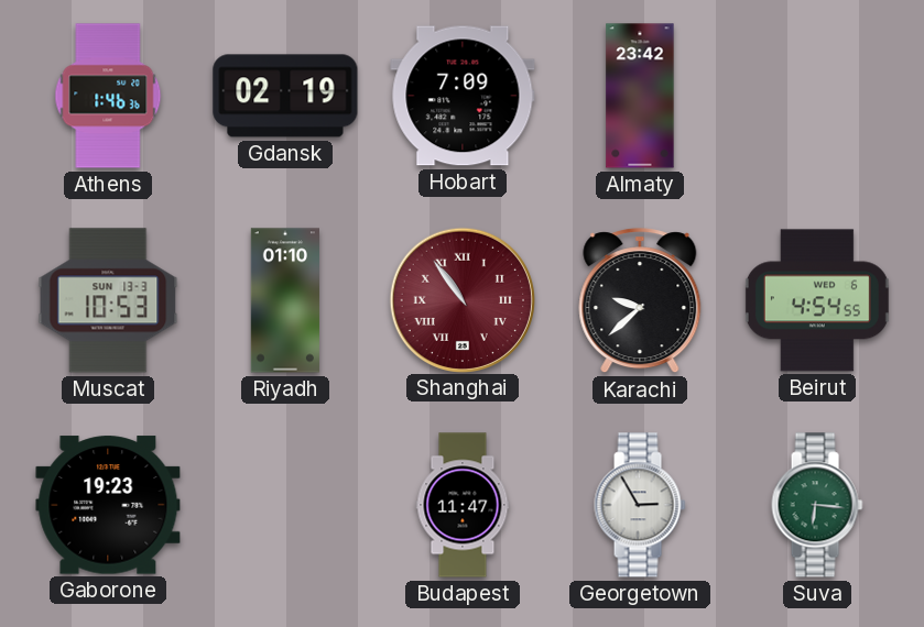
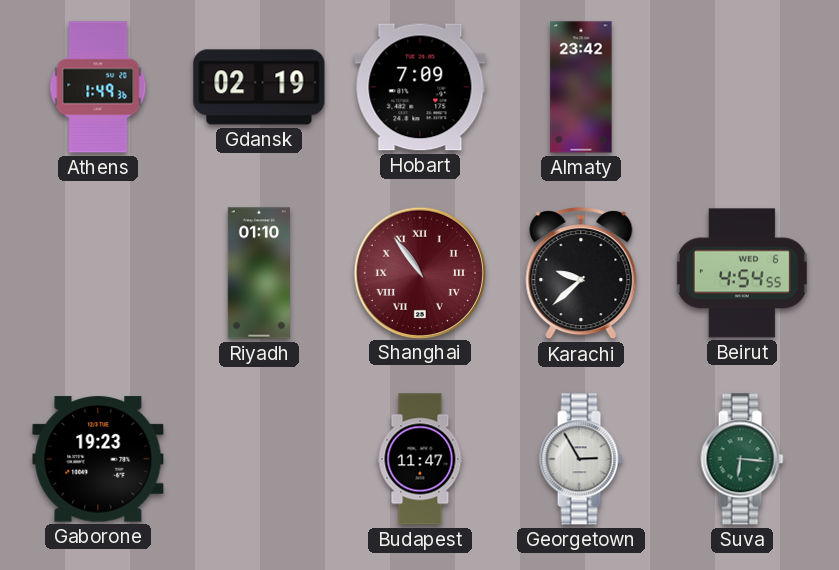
Athens: 1:46 -> 1:49
Muscat: 10:53 -> none
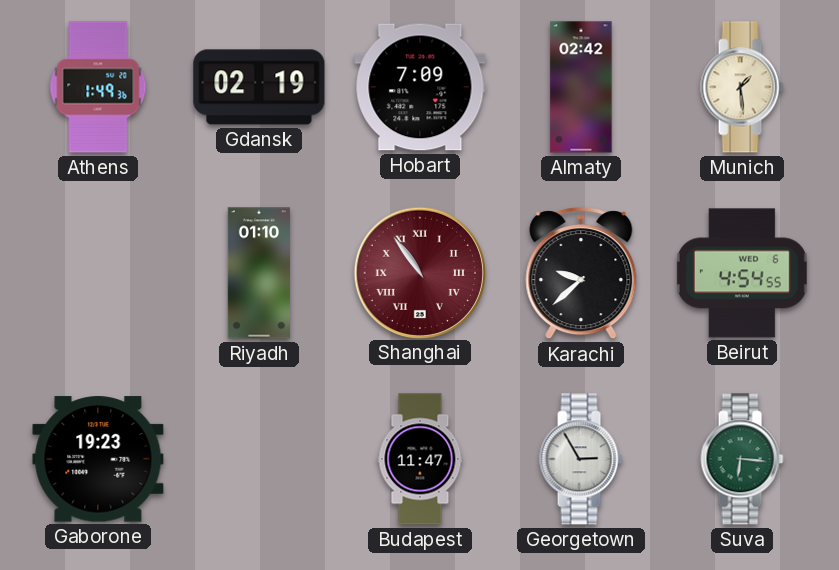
Almaty: 23:42 -> 02:42
Munich: none -> 1:29
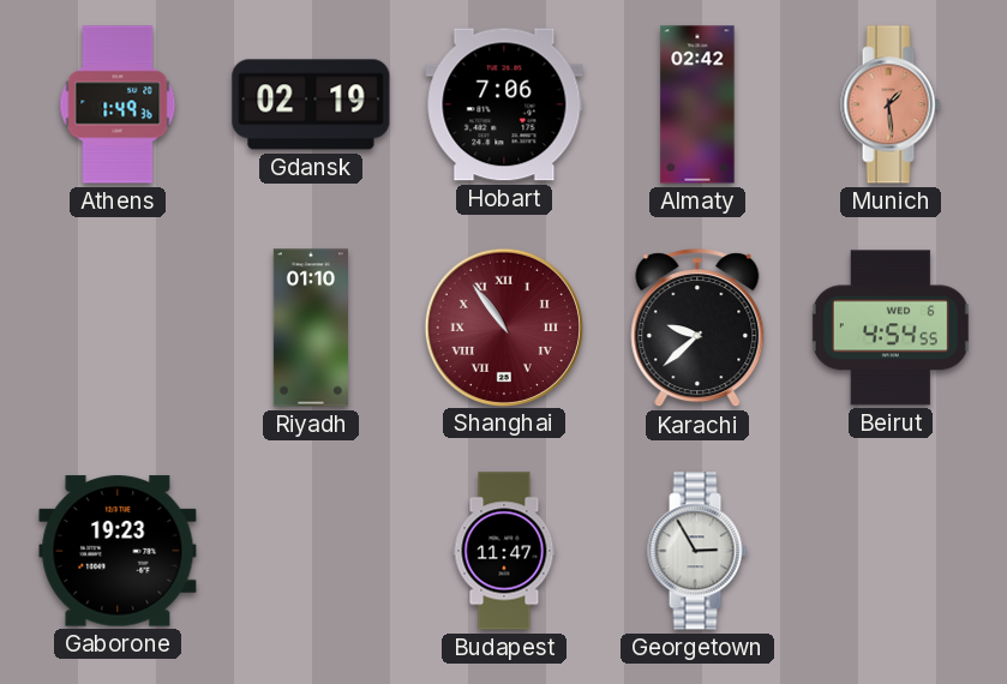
Hobart: 7:09 -> 7:06
Munich dial: cream -> salmon
Suva: 6:16 -> none
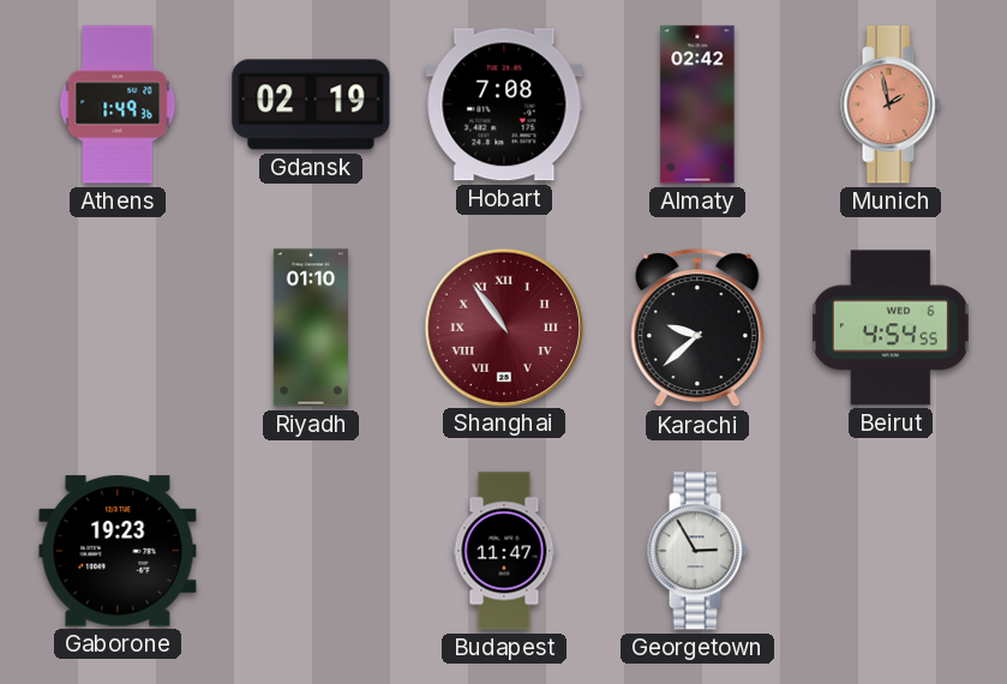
Hobart: 7:06 -> 7:08
Munich: 1:29 -> 1:58
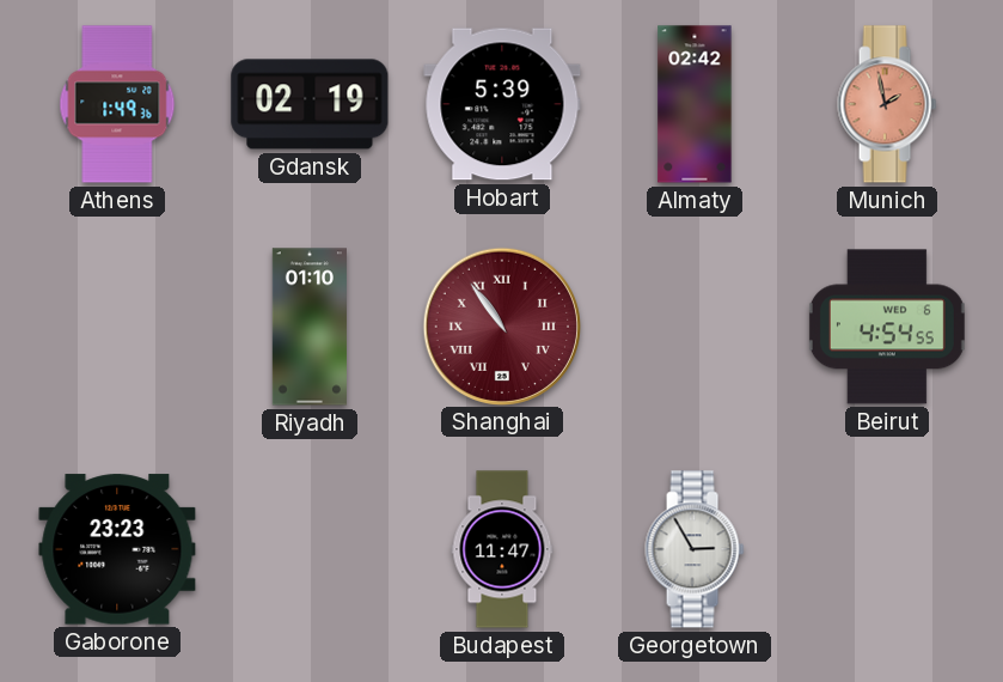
Hobart: 7:08 -> 5:39
Karachi: 9:38 -> none
Gaborone: 19:23 -> 23:23
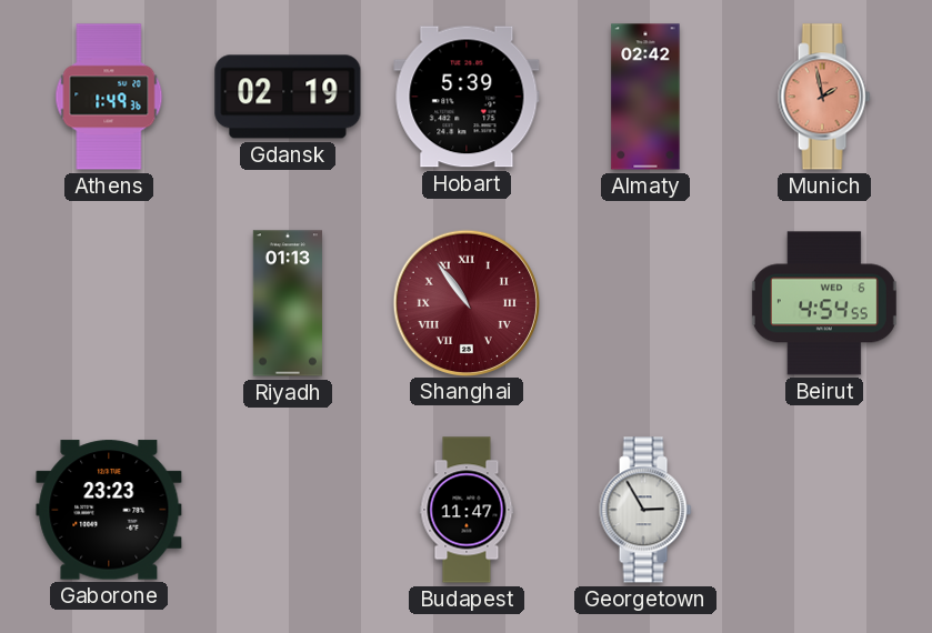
Riyadh: 01:10 -> 01:13
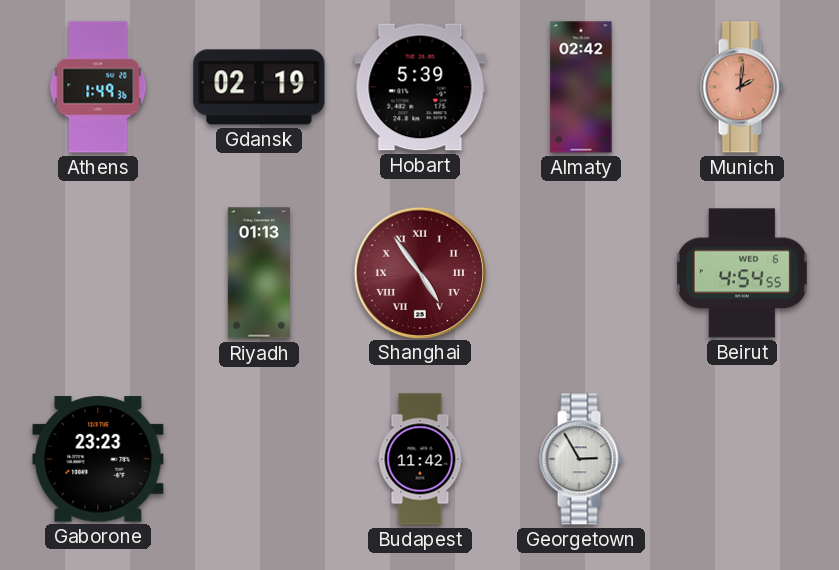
Munich: 1:58 -> 2:01
Shanghai: 10:54 -> 4:54
Budapest: 11:47 -> 11:42
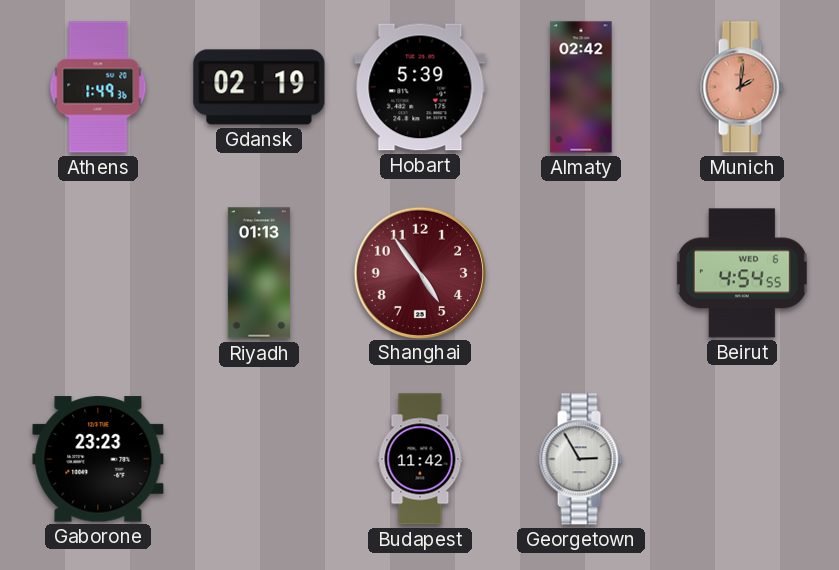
Shanghai numerals: Roman -> Arabic
